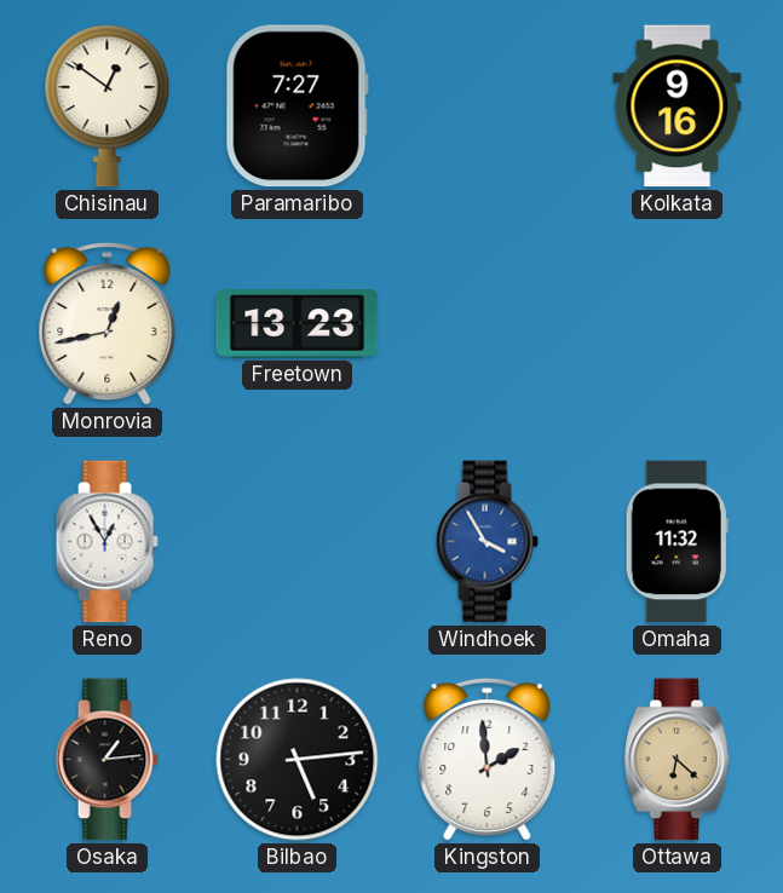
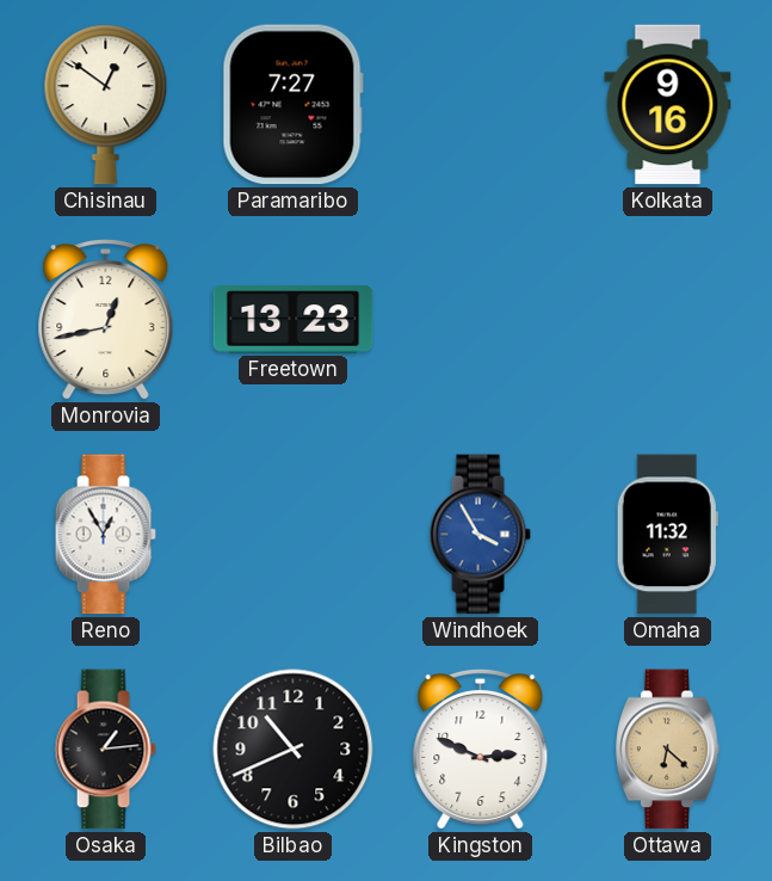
Bilbao: 5:14 -> 10:41
Kingston: 1:59 -> 2:49
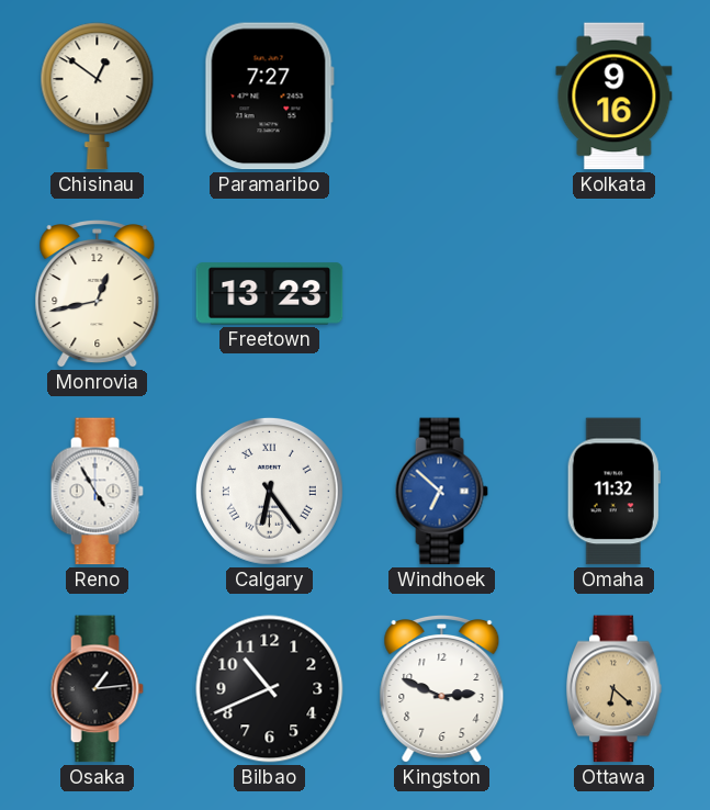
Reno: 12:55 -> 4:55
Calgary: none -> 6:24
Windhoek: 3:55 -> 6:52
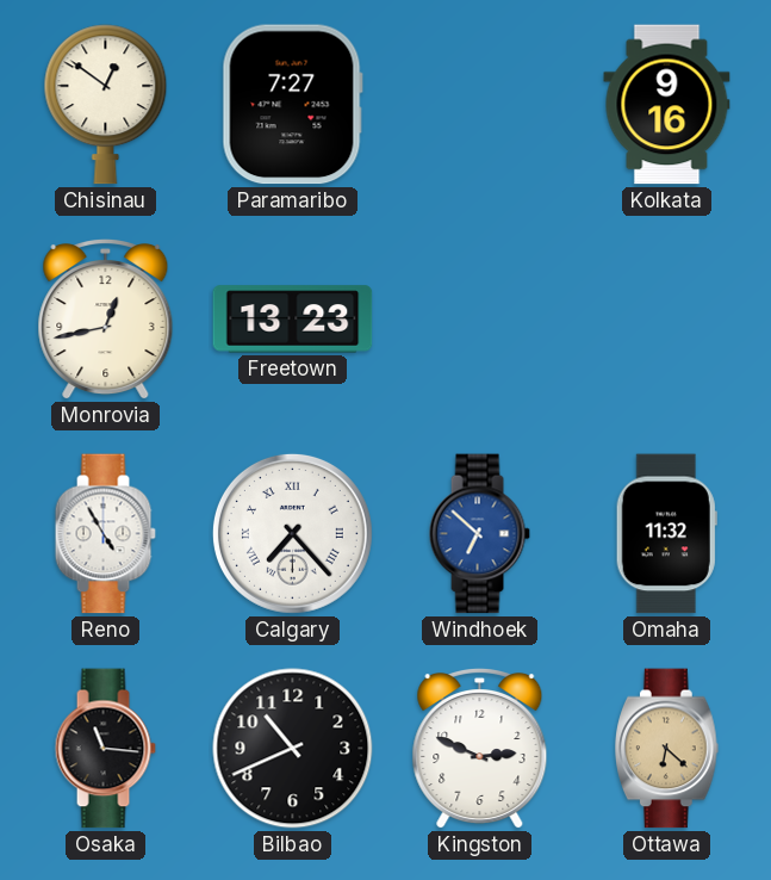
Calgary: 6:24 -> 7:23
Osaka: 1:14 -> 11:16
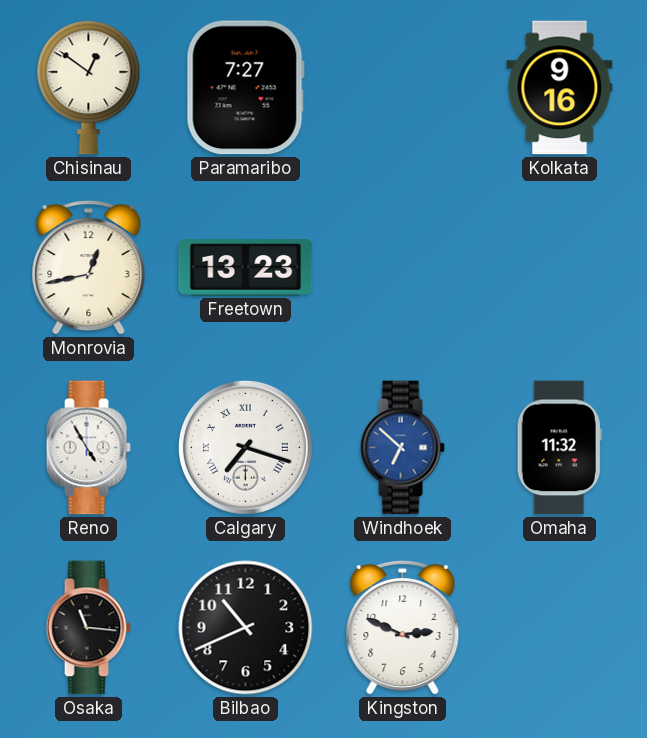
Calgary: 7:23 -> 7:18
Ottawa: 6:22 -> none
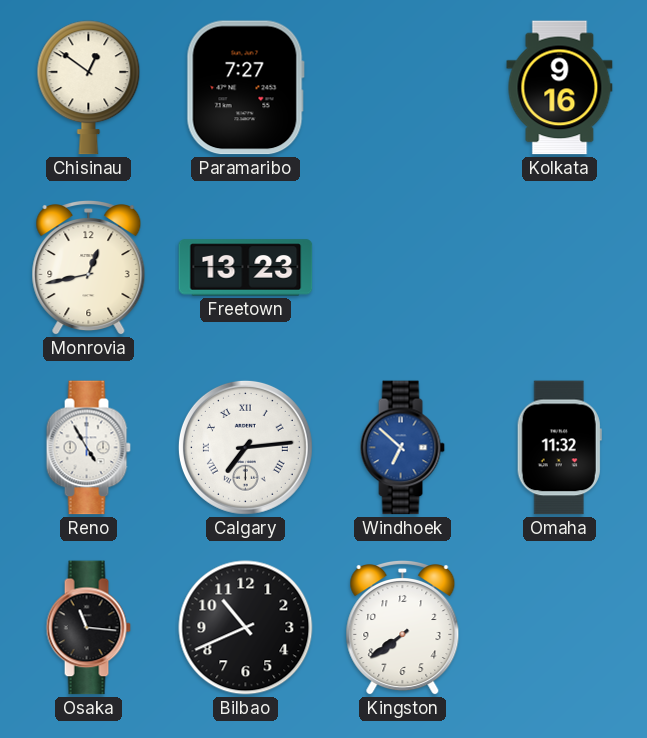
Calgary: 7:18 -> 7:14
Kingston: 2:49 -> 7:39
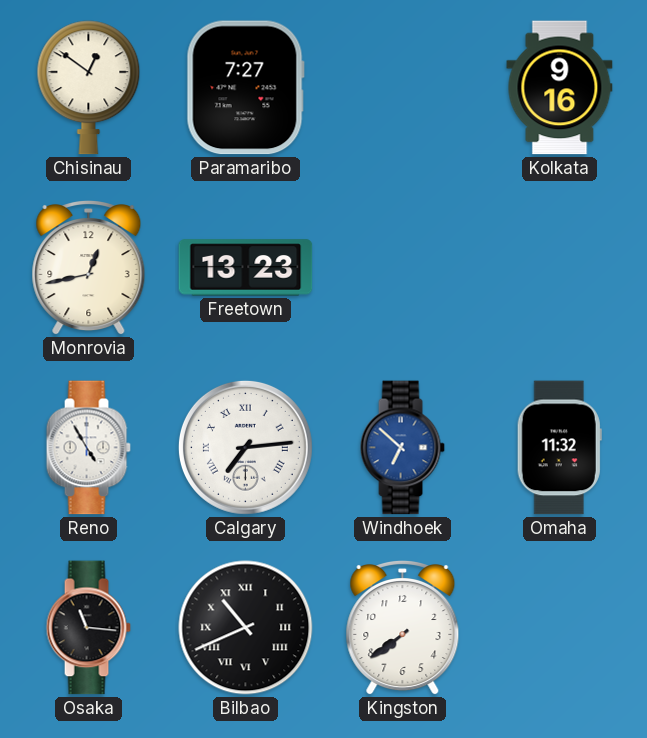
Bilbao numerals: Arabic -> Roman
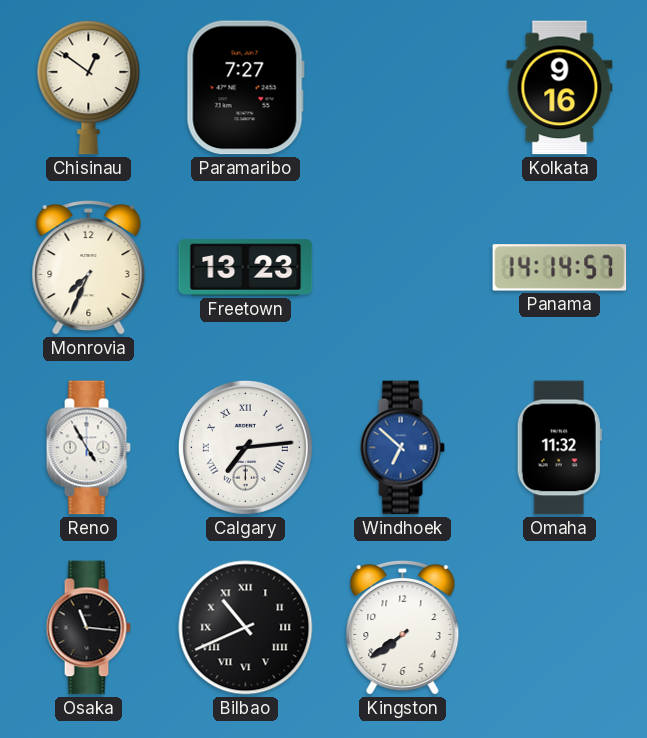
Monrovia: 12:43 -> 7:34
Panama: none -> 14:14
